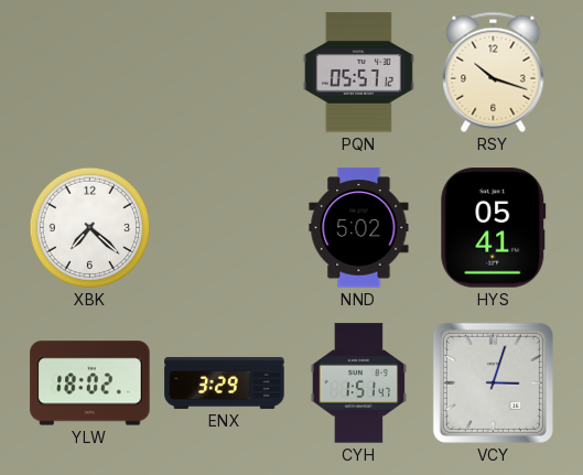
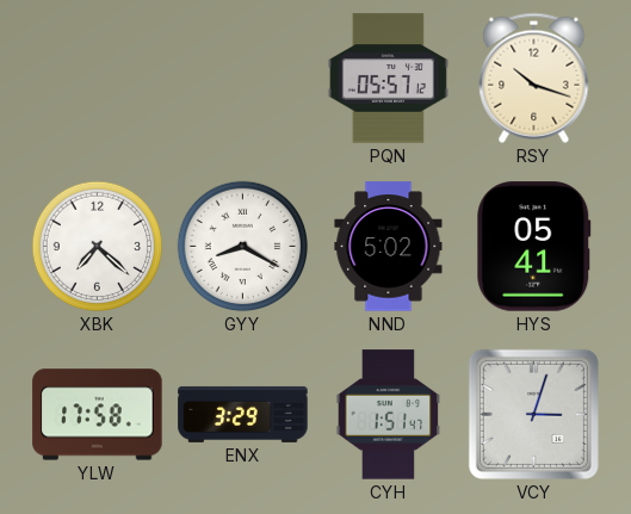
GYY: none -> 8:20
YLW: 18:02 -> 17:58
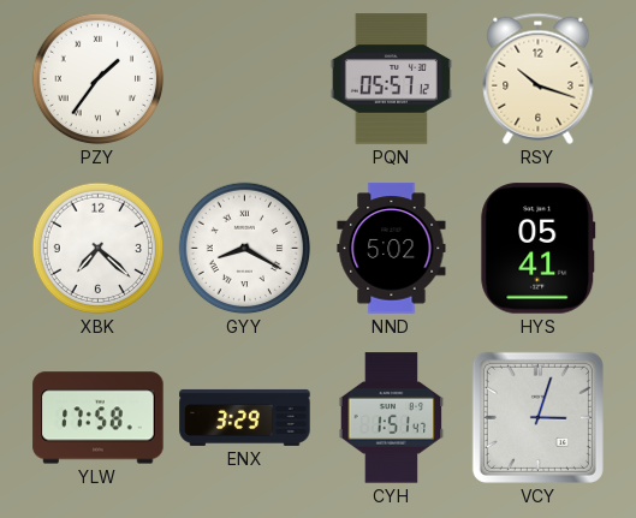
PZY: none -> 1:36
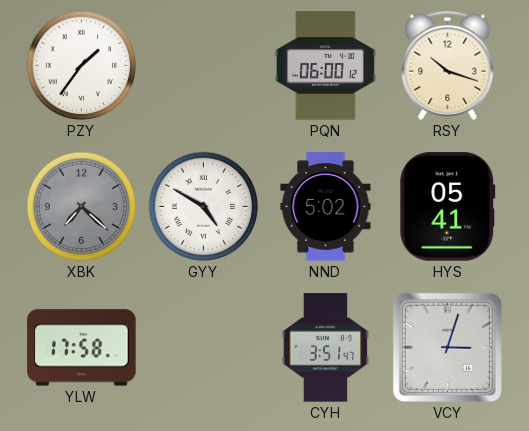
PQN: 05:57 -> 06:00
XBK dial: white -> grey
GYY: 8:20 -> 4:50
ENX: 3:29 -> none
CYH: 1:51 -> 3:51
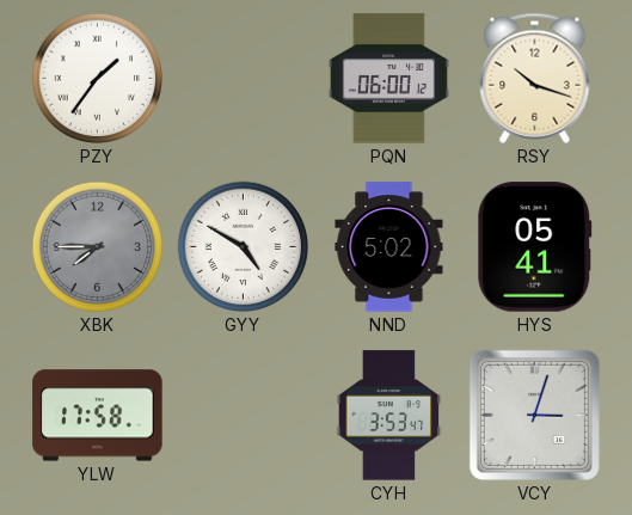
XBK: 7:22 -> 7:45
CYH: 3:51 -> 3:53
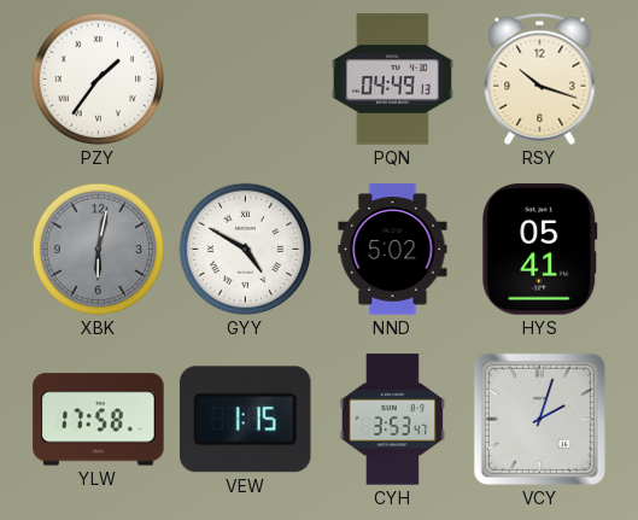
PQN: 06:00 -> 04:49
XBK: 7:45 -> 6:02
VEW: none -> 1:15
VCY: 3:03 -> 2:03
